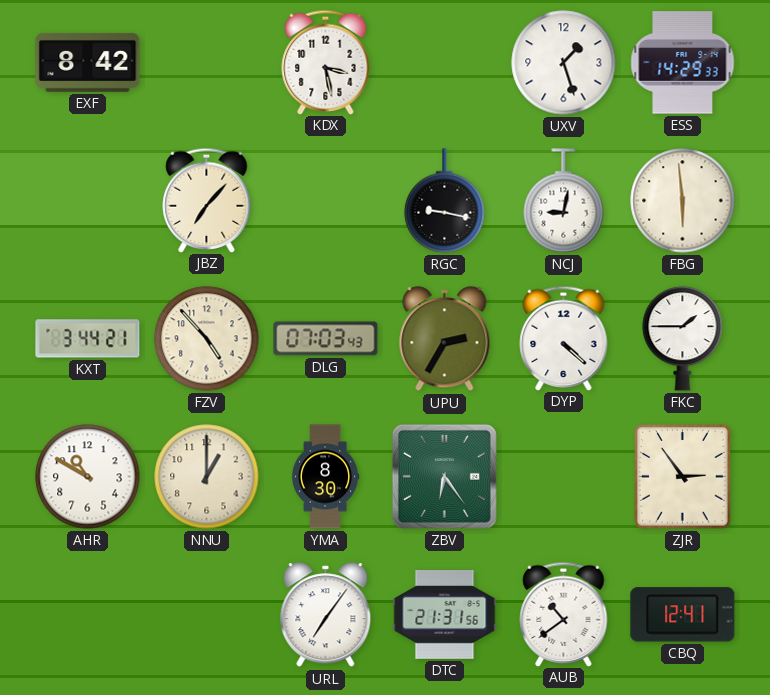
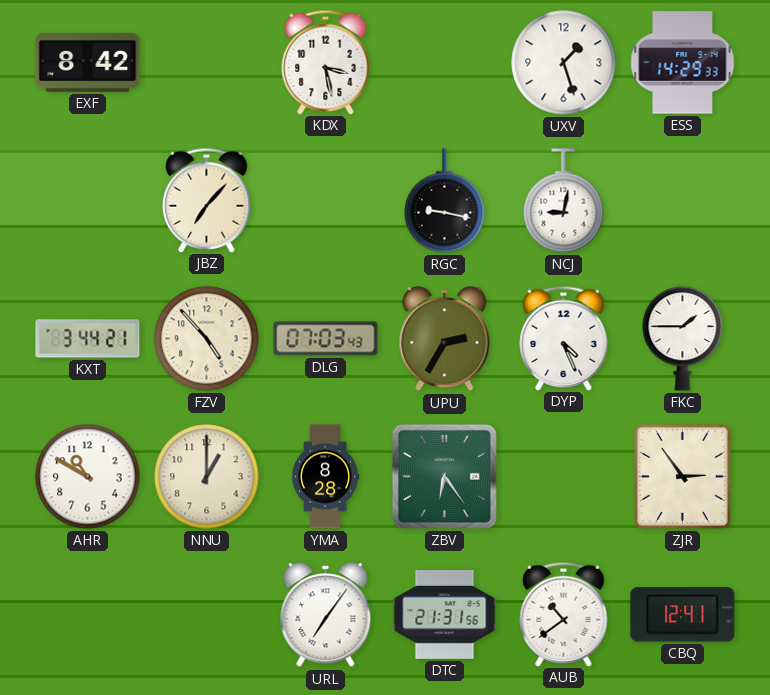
FBG: 5:59 -> none
DYP: 4:22 -> 4:26
YMA: 8:30 -> 8:28
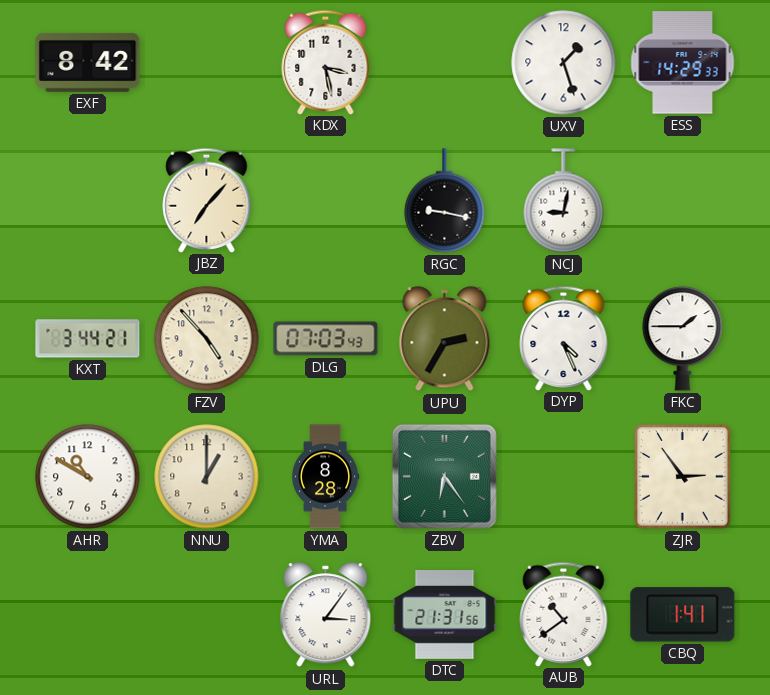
URL: 7:06 -> 3:06
CBQ: 12:41 -> 1:41
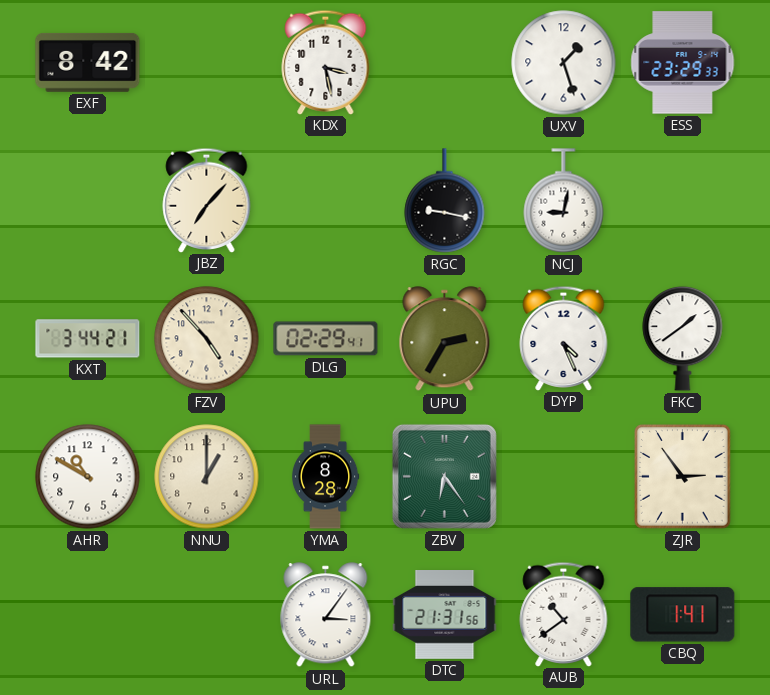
ESS: 14:29 -> 23:29
DLG: 07:03 -> 02:29
FKC: 1:45 -> 1:39
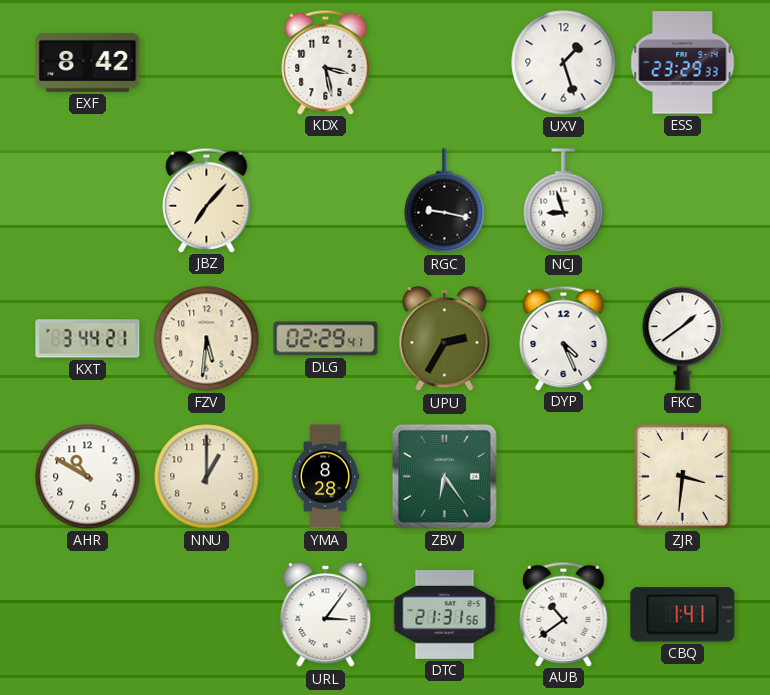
NCJ: 9:02 -> 8:57
FZV: 4:53 -> 5:31
ZJR: 2:54 -> 3:31
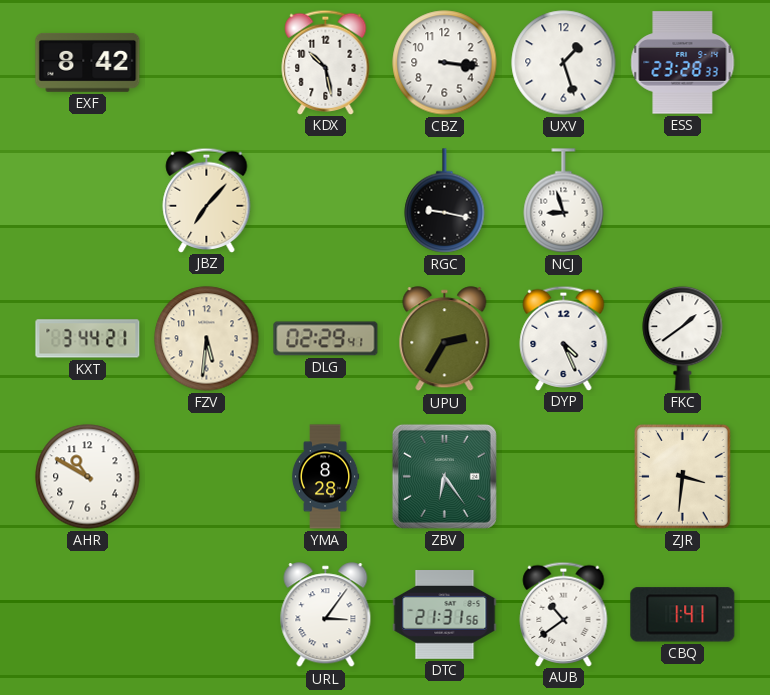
KDX: 3:28 -> 10:28
CBZ: none -> 3:16
ESS: 23:29 -> 23:28
NNU: 1:00 -> none
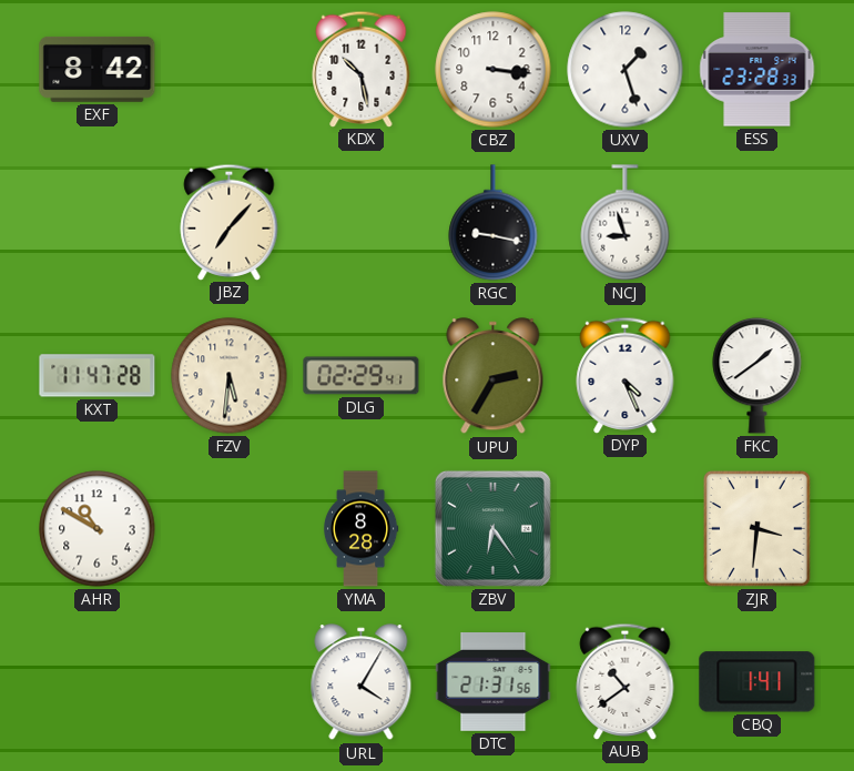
KXT: 3:44 -> 11:47
URL: 3:06 -> 4:05
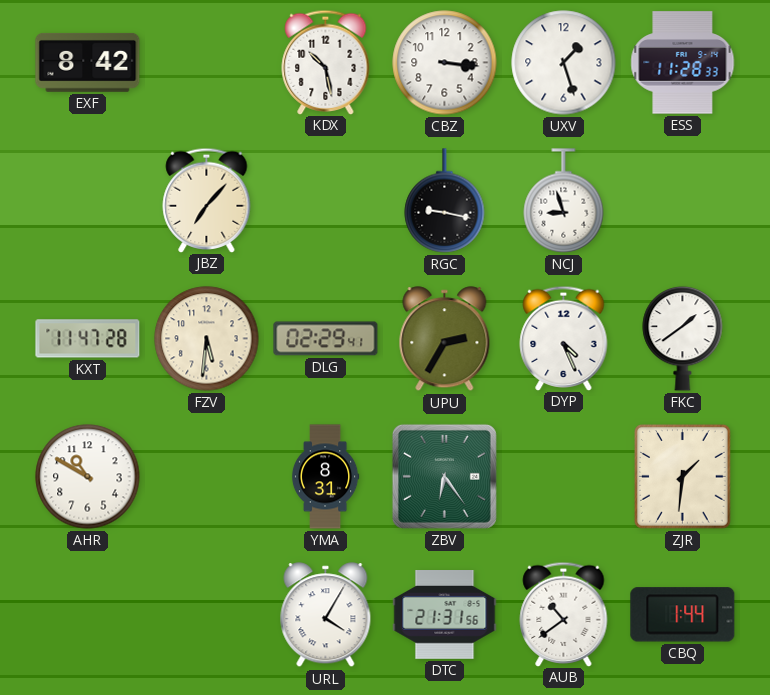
ESS: 23:28 -> 11:28
YMA: 8:28 -> 8:31
ZJR: 3:31 -> 1:31
CBQ: 1:41 -> 1:44
